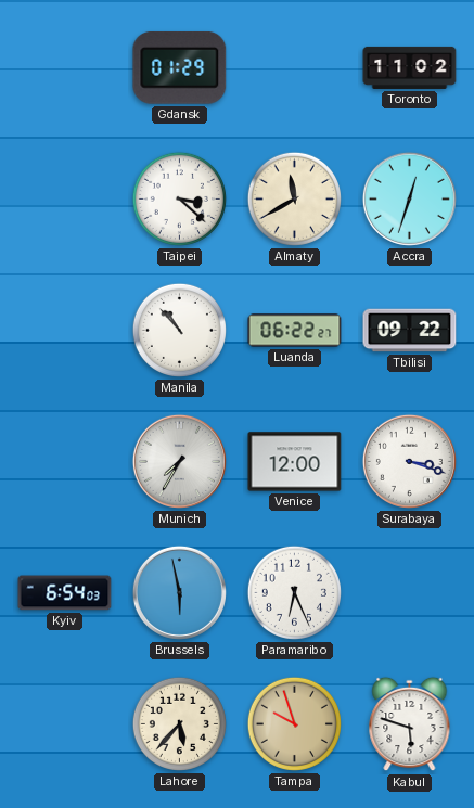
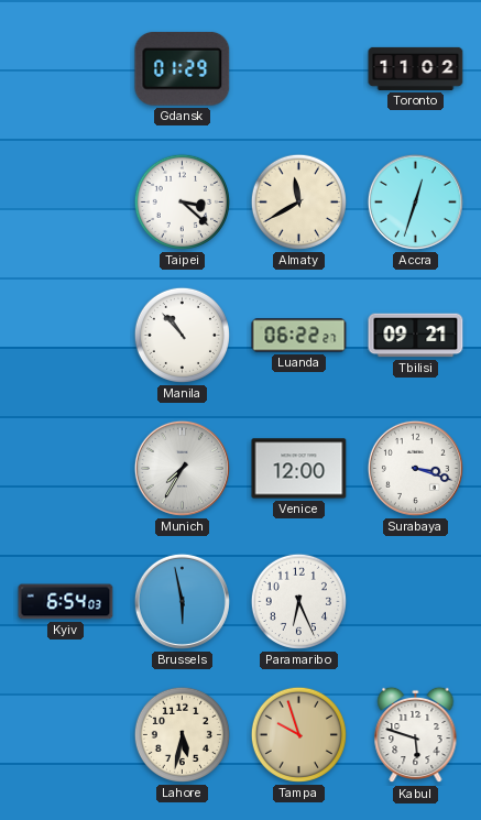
Tbilisi: 09:22 -> 09:21
Lahore: 5:37 -> 5:32
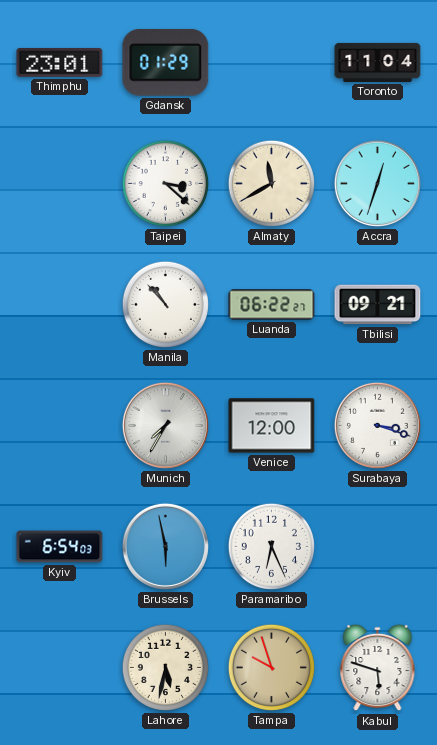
Thimphu: none -> 23:01
Toronto: 11:02 -> 11:04
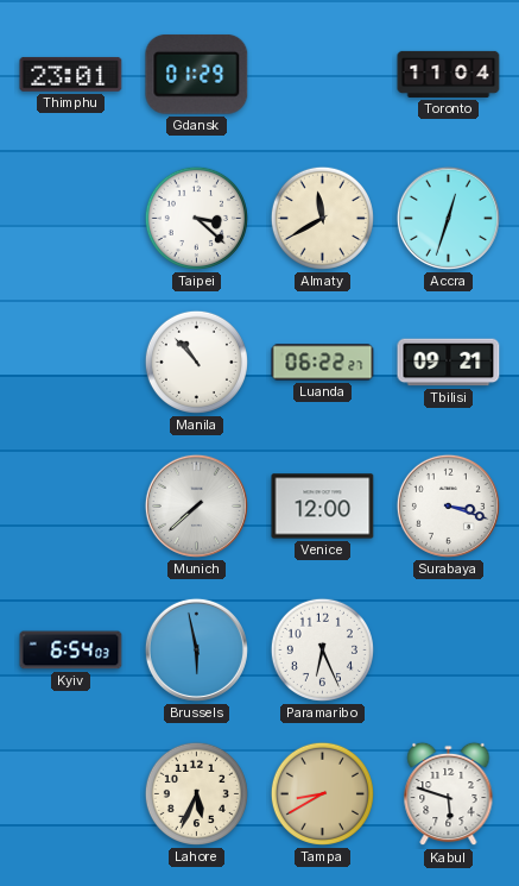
Munich: 7:35 -> 7:38
Lahore: 5:32 -> 5:34
Tampa: 9:57 -> 8:40
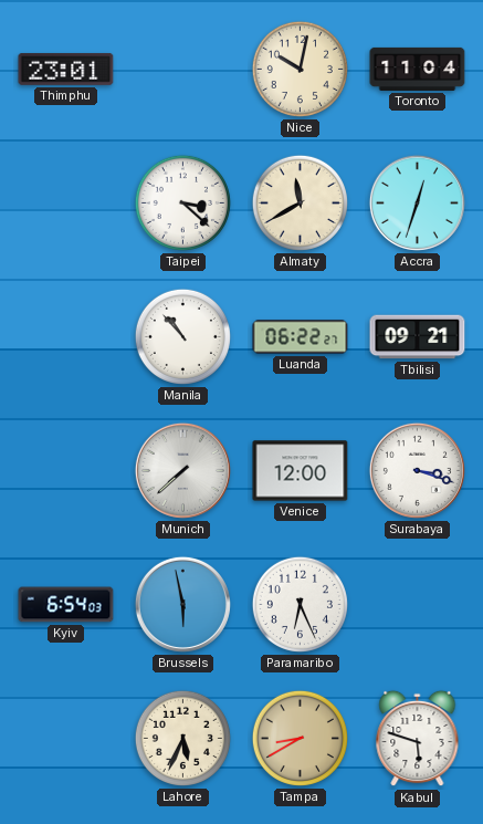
Gdansk: 01:29 -> none
Nice: none -> 10:02
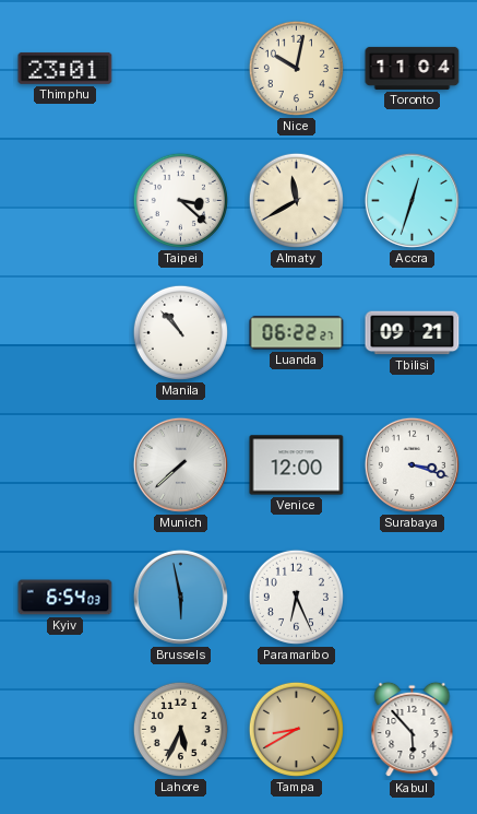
Kabul: 5:48 -> 5:53
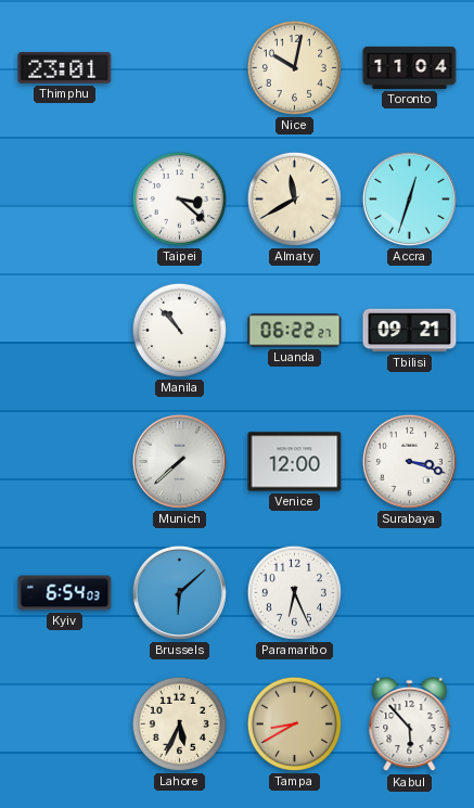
Brussels: 5:58 -> 6:08
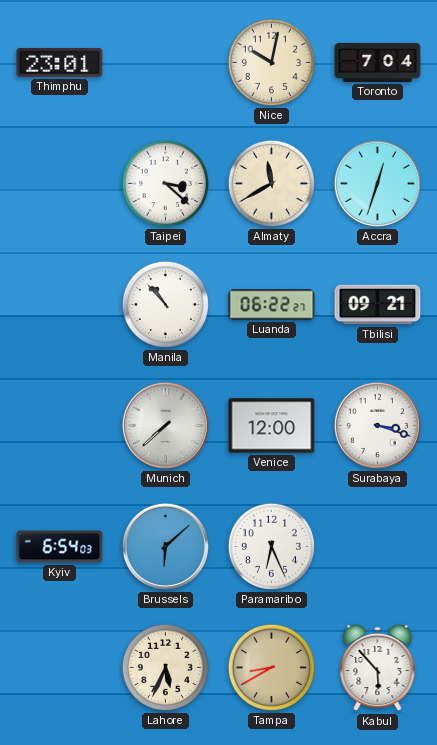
Toronto: 11:04 -> 7:04
